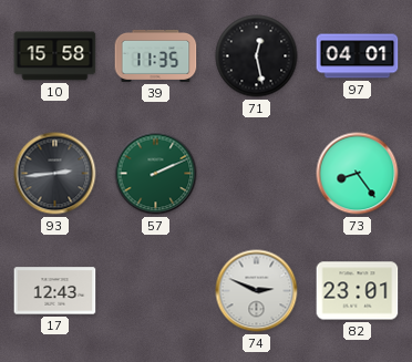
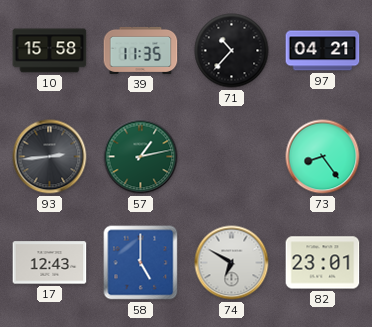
71: 12:28 -> 10:37
97: 04:01 -> 04:21
57: 2:11 -> 1:13
58: none -> 5:00
74: 2:49 -> 6:50
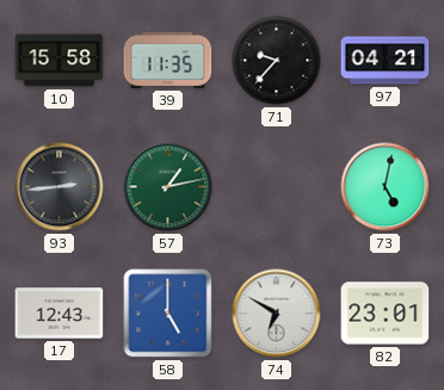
71: 10:37 -> 9:37
73: 8:24 -> 5:02
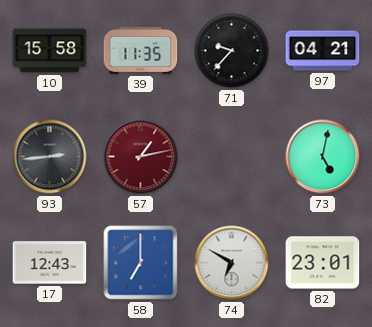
57 dial: green -> burgundy
58: 5:00 -> 7:00
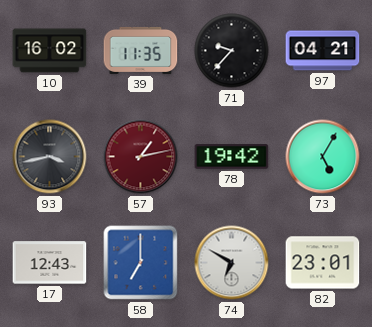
10: 15:58 -> 16:02
93: 2:44 -> 3:43
78: none -> 19:42
73: 5:02 -> 5:05
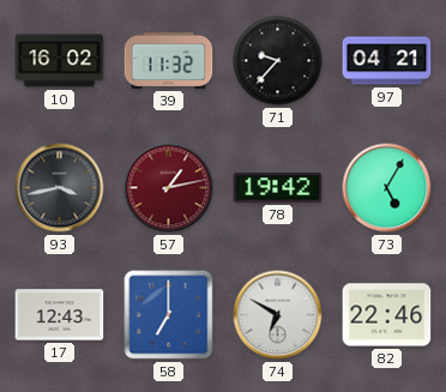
39: 11:35 -> 11:32
82: 23:01 -> 22:46
